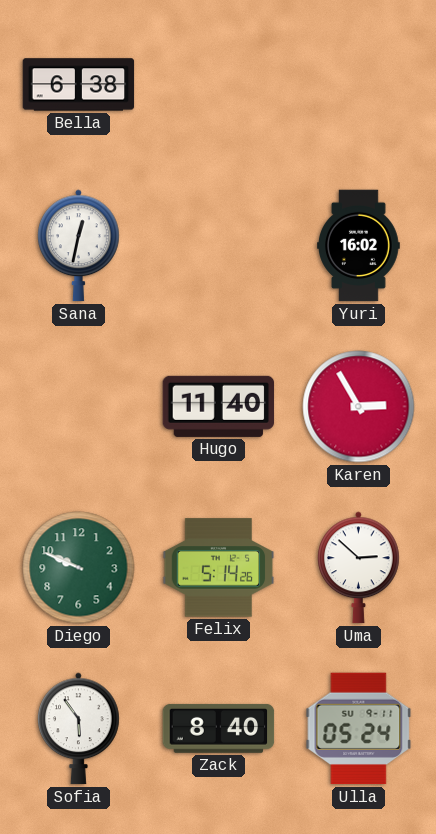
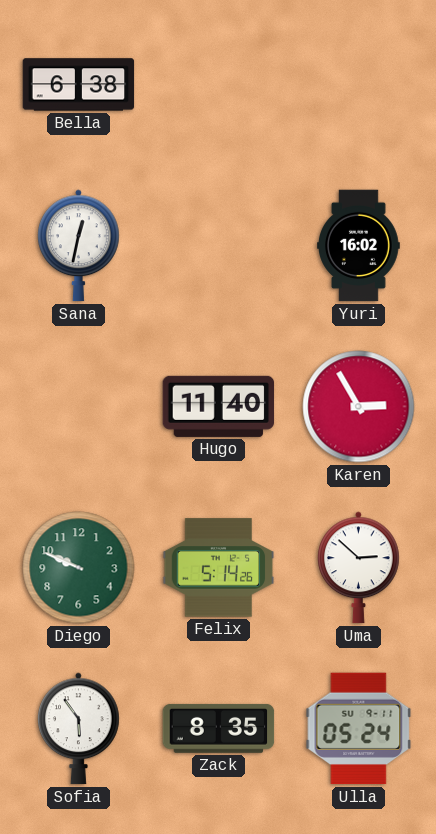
Zack: 8:40 -> 8:35
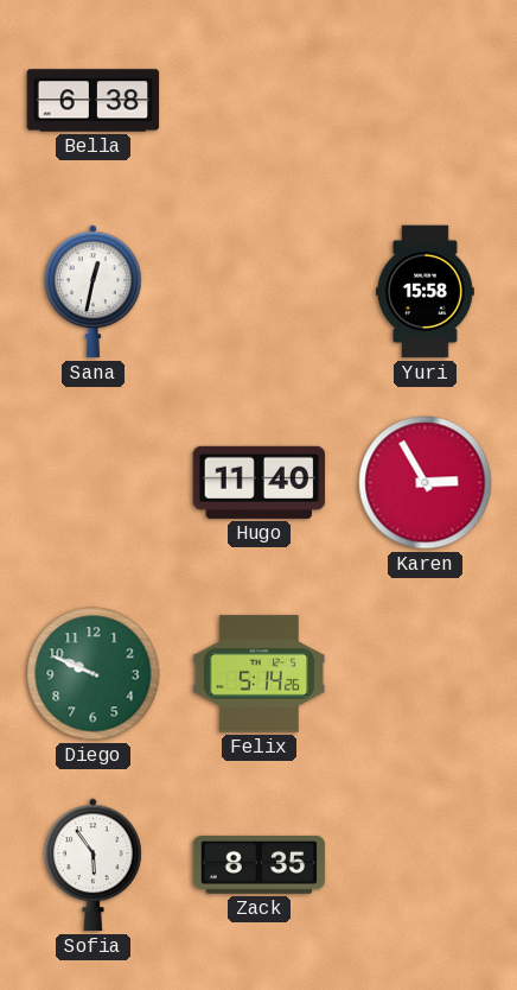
Yuri: 16:02 -> 15:58
Uma: 2:52 -> none
Ulla: 05:24 -> none
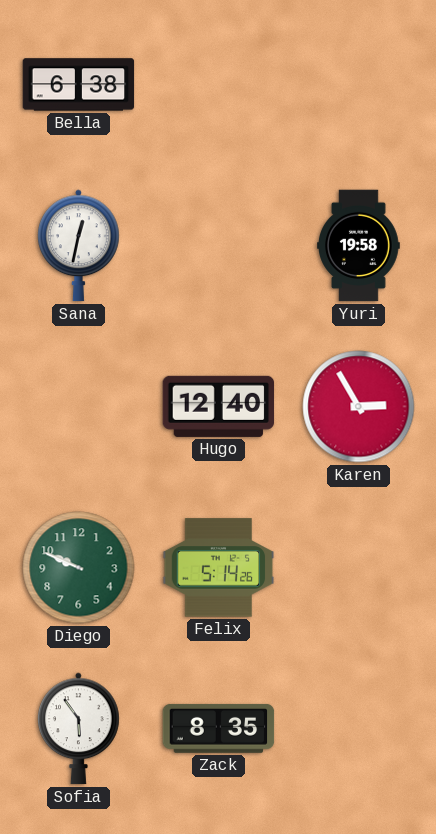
Yuri: 15:58 -> 19:58
Hugo: 11:40 -> 12:40
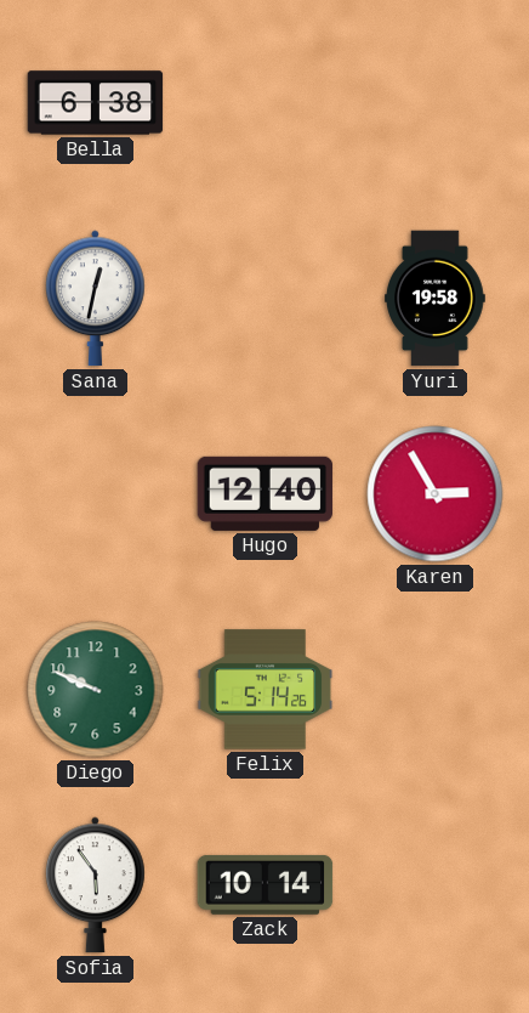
Zack: 8:35 -> 10:14
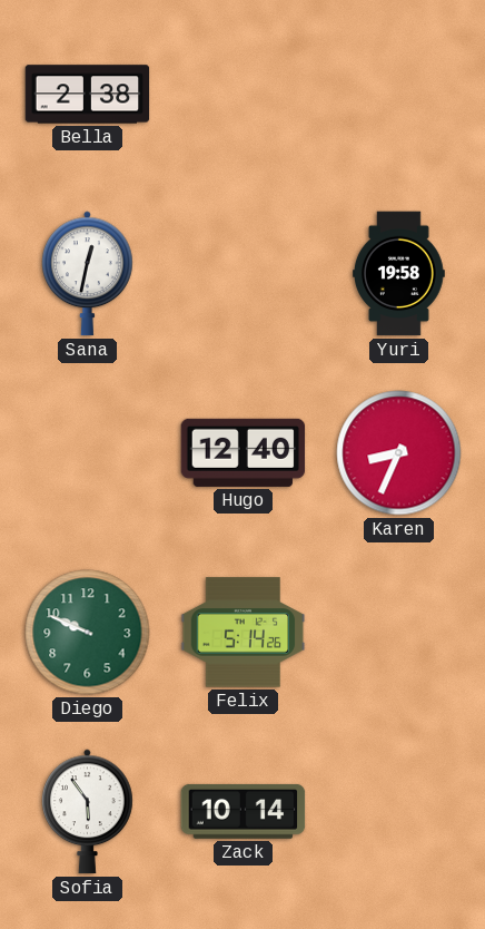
Bella: 6:38 -> 2:38
Karen: 2:55 -> 8:34
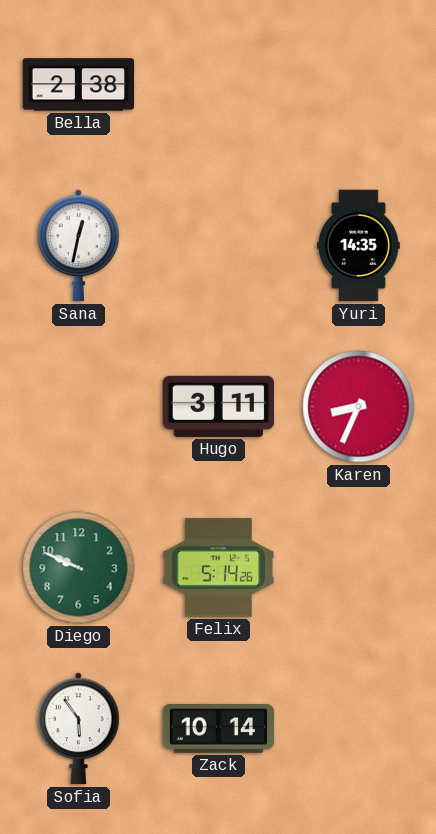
Yuri: 19:58 -> 14:35
Hugo: 12:40 -> 3:11
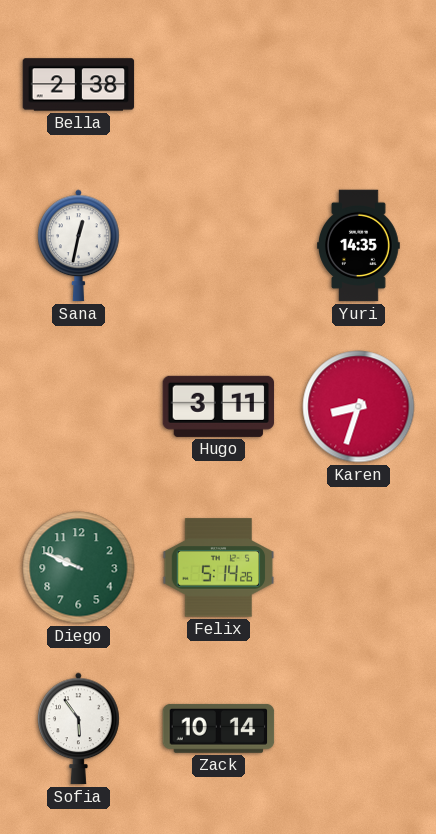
Karen: 8:34 -> 8:33
